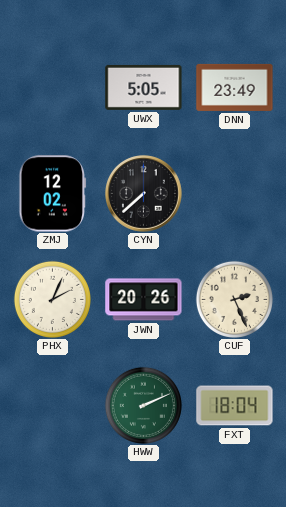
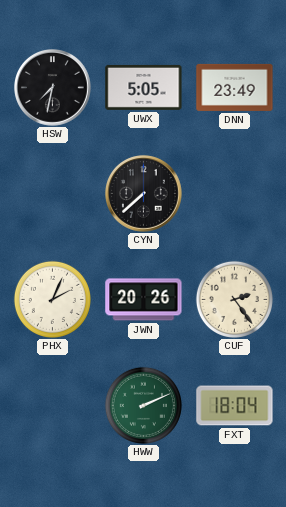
HSW: none -> 7:32
ZMJ: 12:02 -> none
CUF: 2:26 -> 2:24
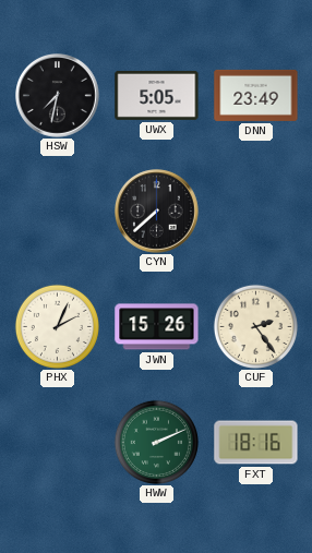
JWN: 20:26 -> 15:26
FXT: 18:04 -> 18:16
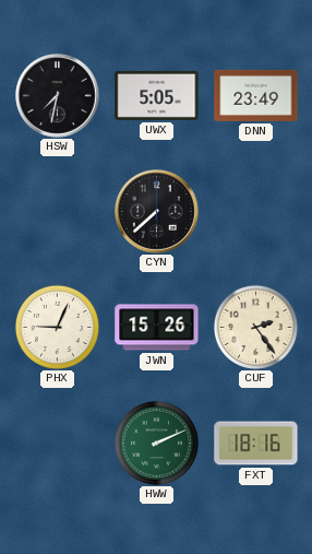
PHX: 2:04 -> 9:04
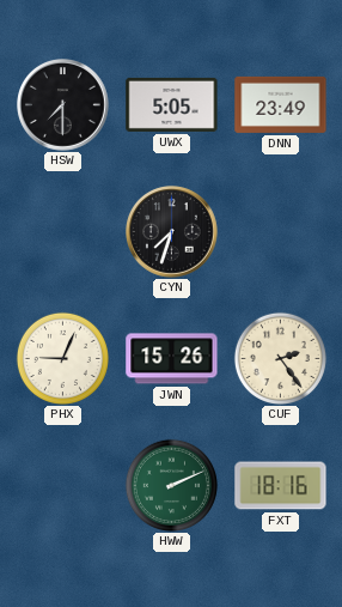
HSW: 7:32 -> 7:30
CYN: 7:38 -> 7:33
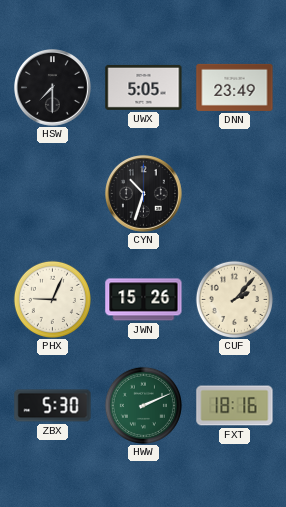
CYN: 7:33 -> 10:33
CUF: 2:24 -> 2:07
ZBX: none -> 5:30
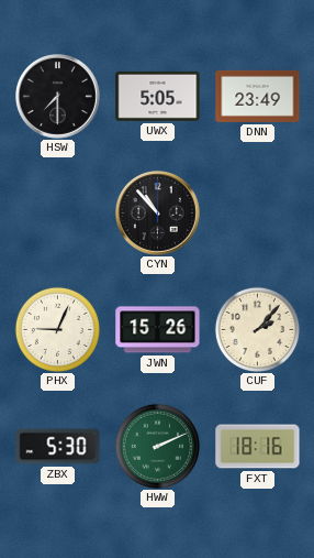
CYN: 10:33 -> 10:53
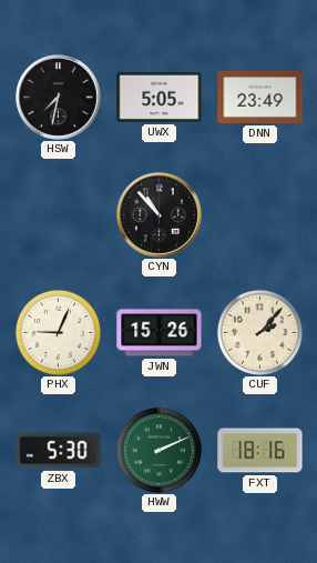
HSW: 7:30 -> 7:32
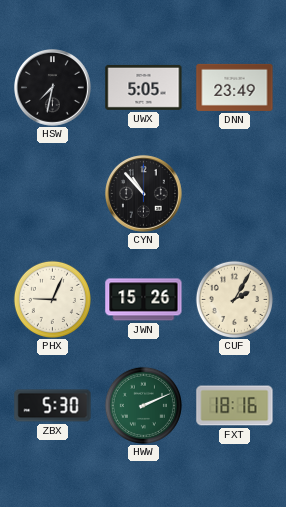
CUF: 2:07 -> 2:05
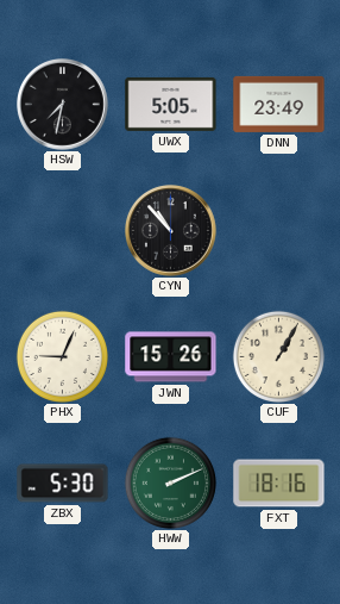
CUF: 2:05 -> 1:05
